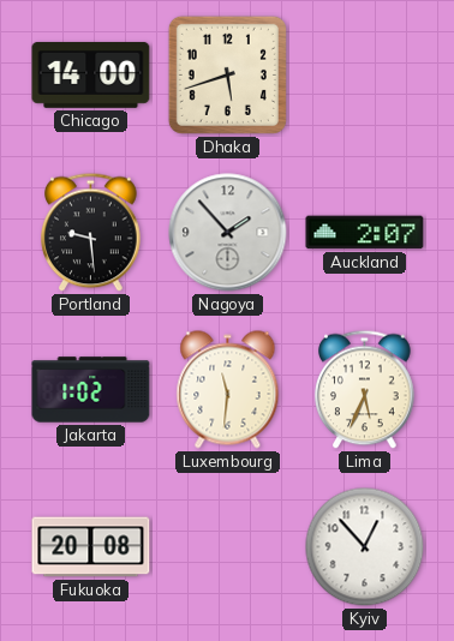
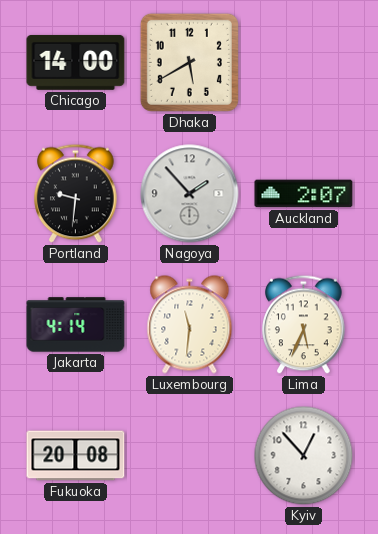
Dhaka: 5:42 -> 5:40
Portland: 9:29 -> 9:31
Jakarta: 1:02 -> 4:14
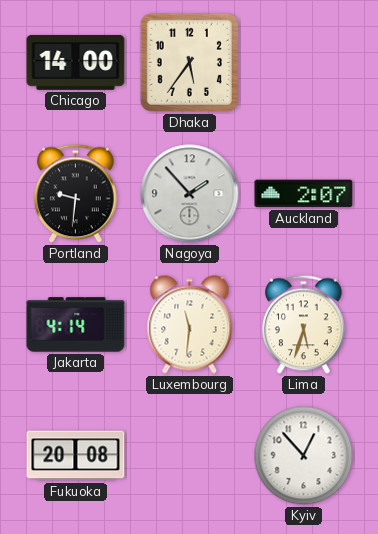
Dhaka: 5:40 -> 5:36
Lima: 5:34 -> 5:33
